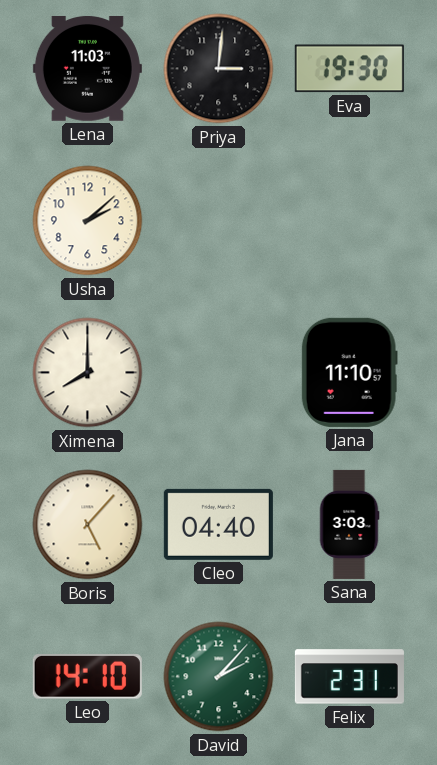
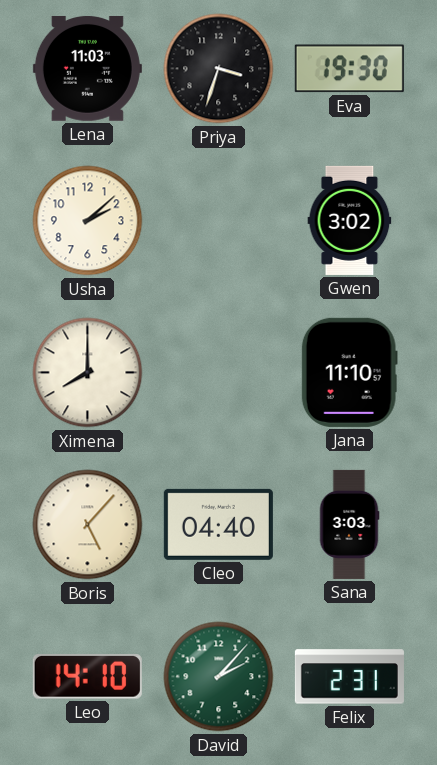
Priya: 3:01 -> 3:33
Gwen: none -> 3:02
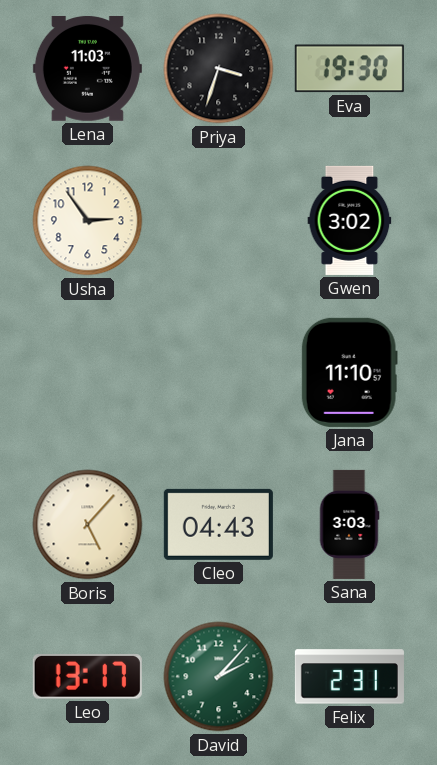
Usha: 2:08 -> 2:54
Ximena: 8:00 -> none
Cleo: 04:40 -> 04:43
Leo: 14:10 -> 13:17
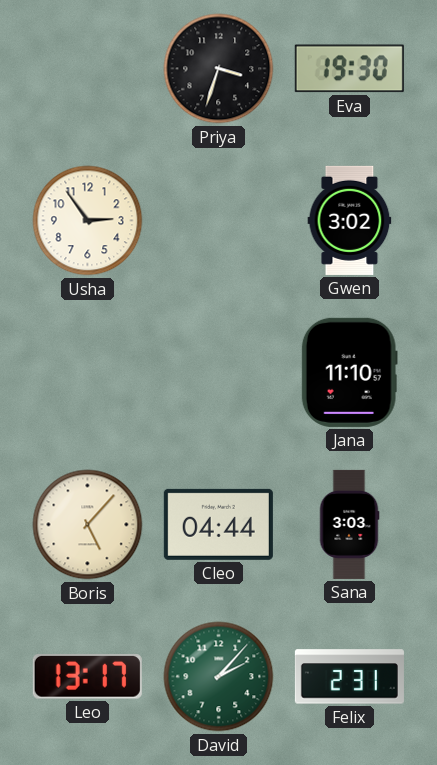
Lena: 11:03 -> none
Cleo: 04:43 -> 04:44
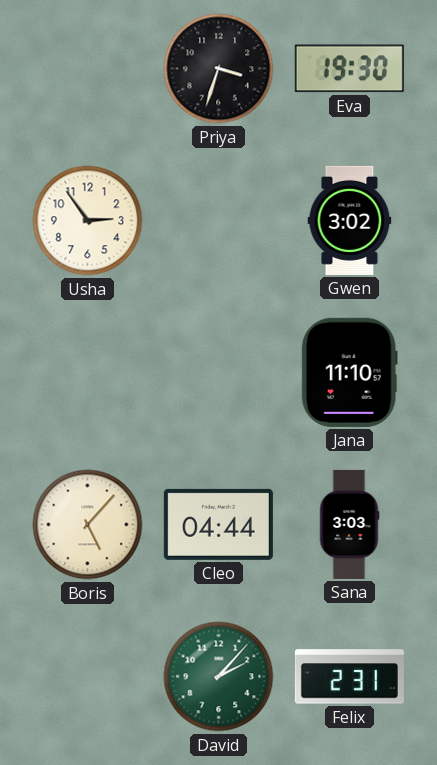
Leo: 13:17 -> none
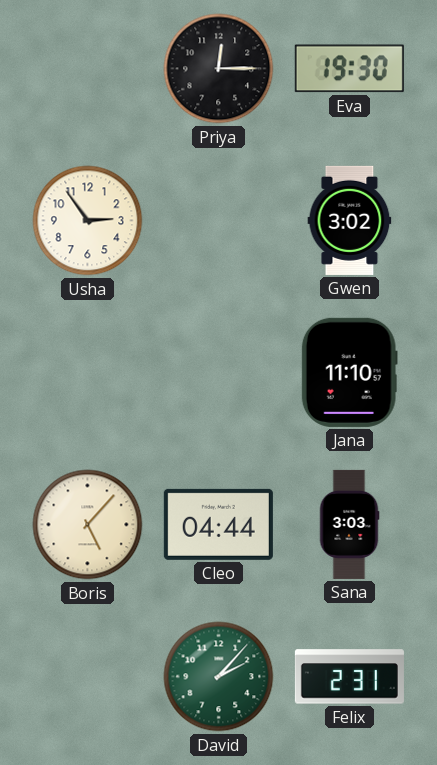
Priya: 3:33 -> 12:15
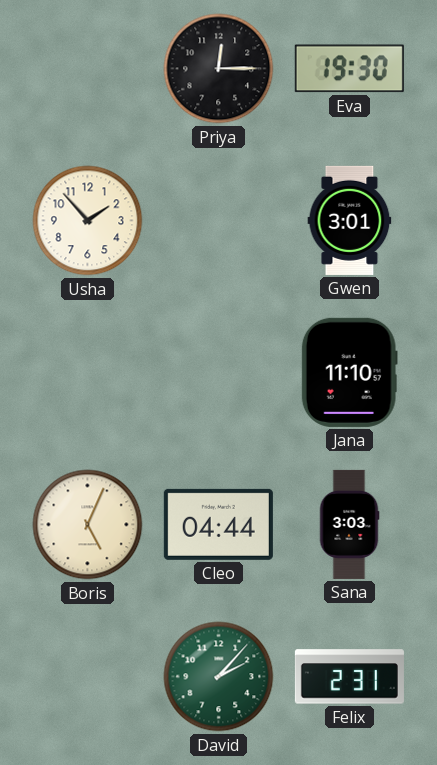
Usha: 2:54 -> 1:53
Gwen: 3:02 -> 3:01
Boris: 5:07 -> 5:04
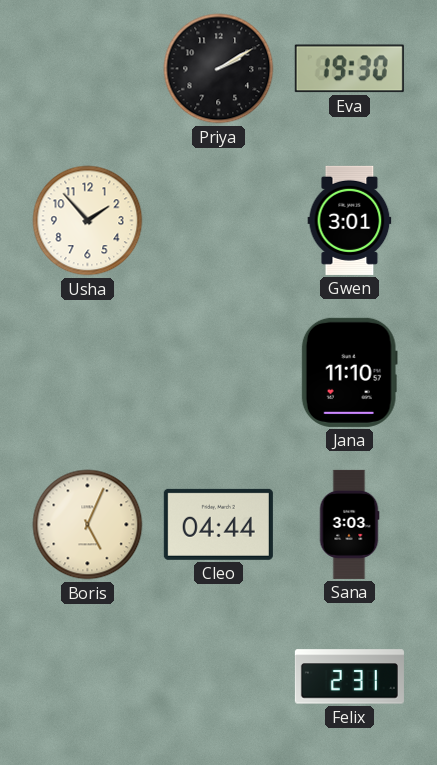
Priya: 12:15 -> 2:10
David: 2:07 -> none
